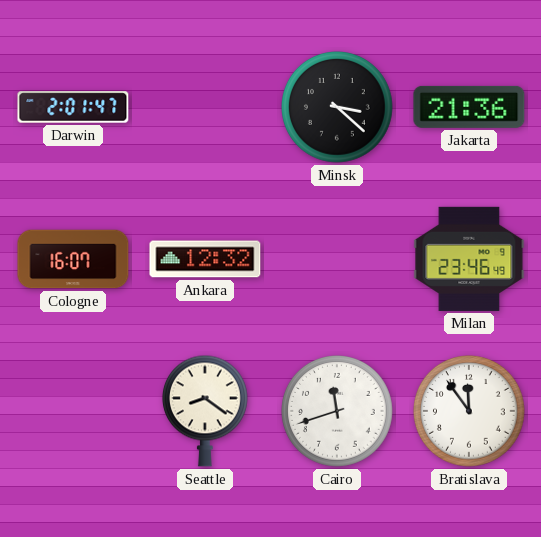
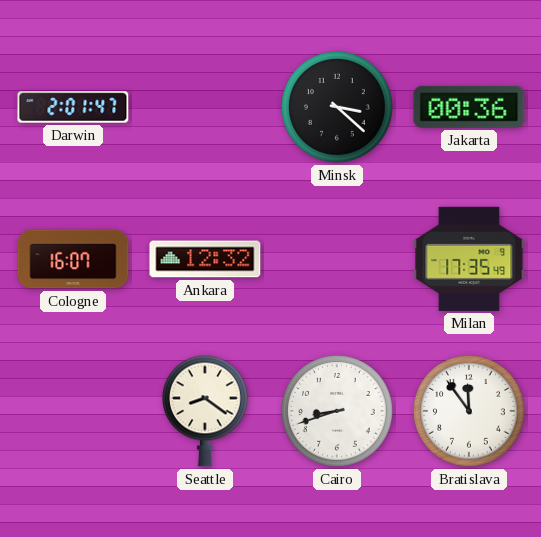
Jakarta: 21:36 -> 00:36
Milan: 23:46 -> 17:35
Cairo: 11:42 -> 8:42
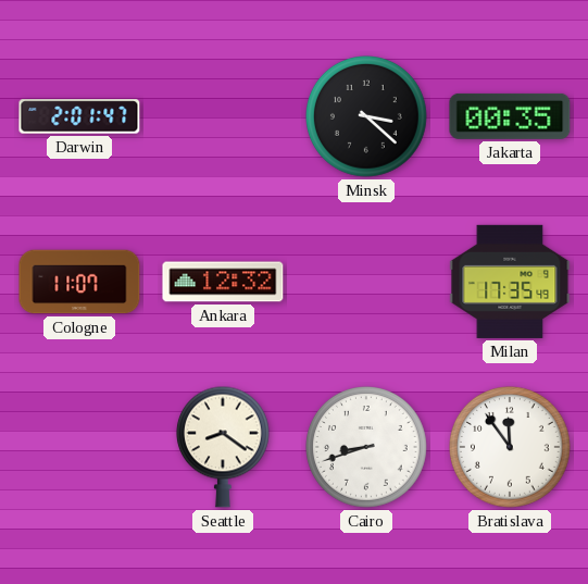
Jakarta: 00:36 -> 00:35
Cologne: 16:07 -> 11:07
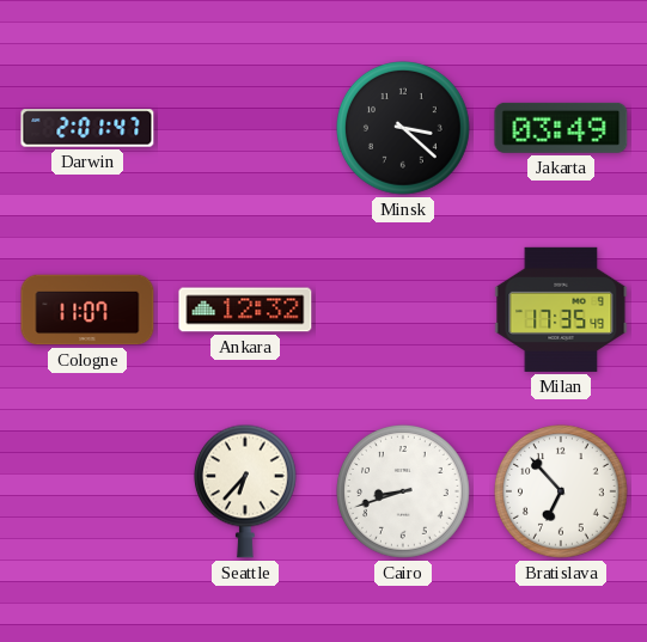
Jakarta: 00:35 -> 03:49
Seattle: 8:21 -> 6:37
Bratislava: 11:54 -> 6:53
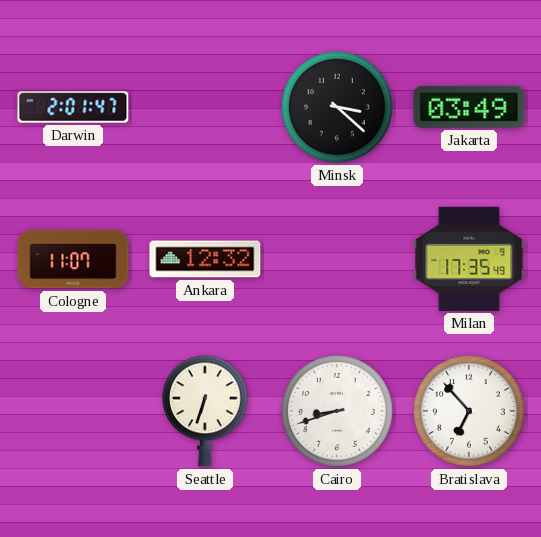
Seattle: 6:37 -> 6:33
